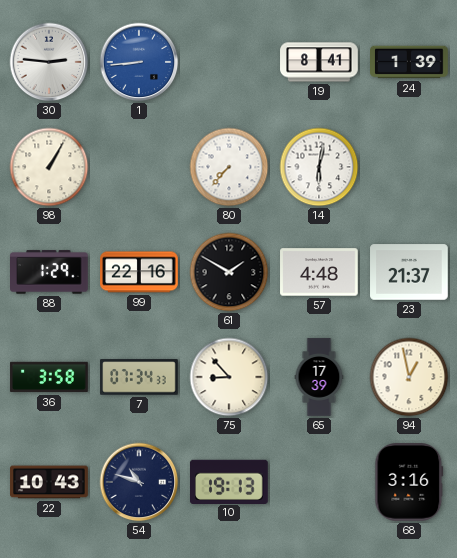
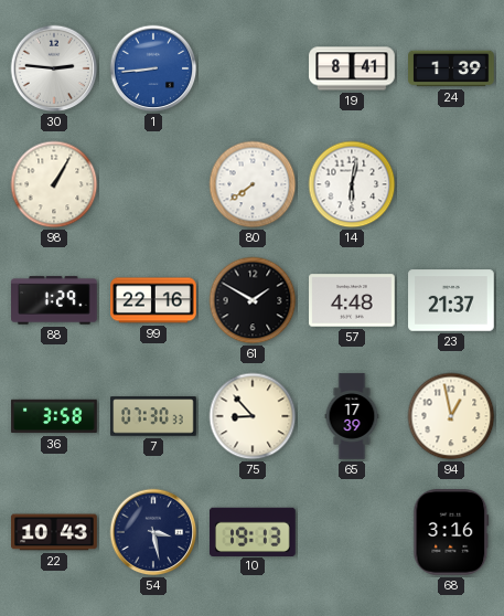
80: 7:37 -> 7:39
7: 07:34 -> 07:30
54: 10:48 -> 3:28
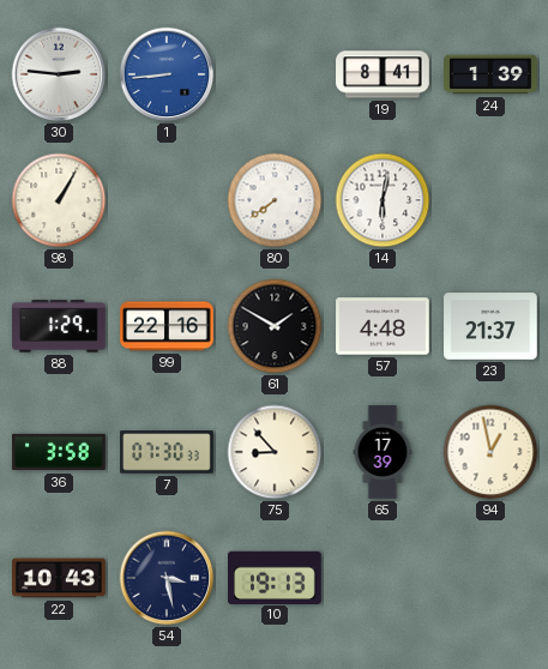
68: 3:16 -> none
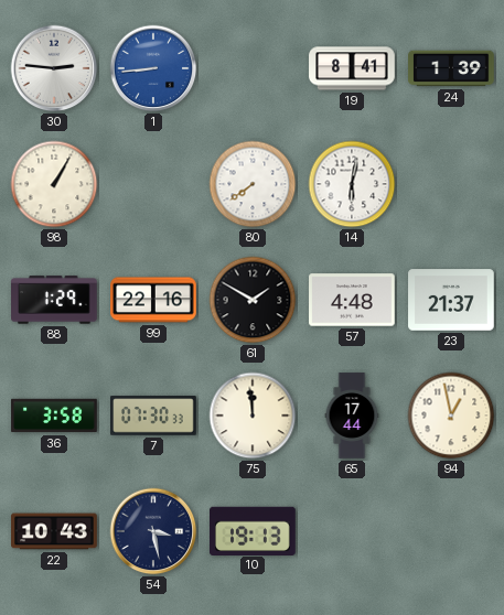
75: 8:53 -> 11:59
65: 17:39 -> 17:44
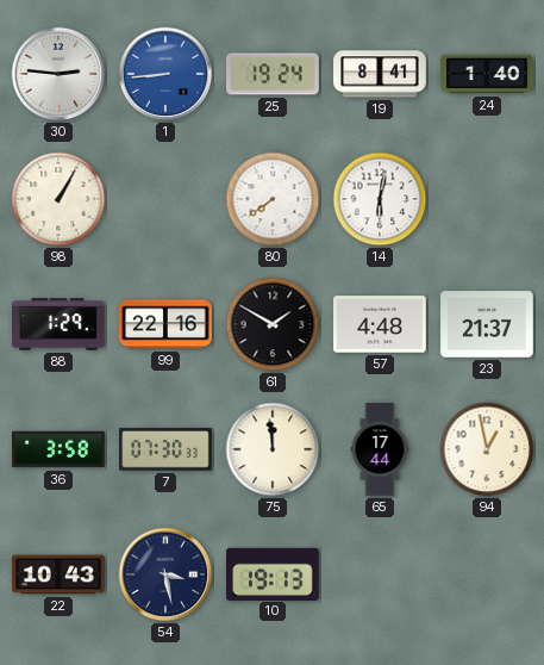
25: none -> 19:24
24: 1:39 -> 1:40
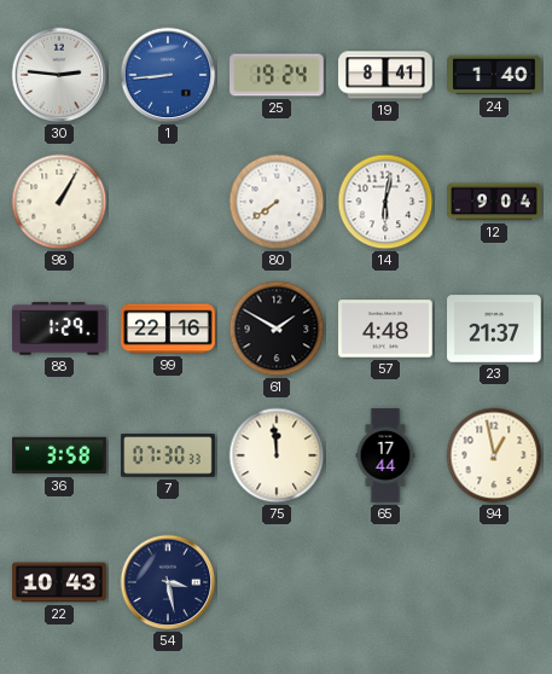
12: none -> 9:04
10: 19:13 -> none
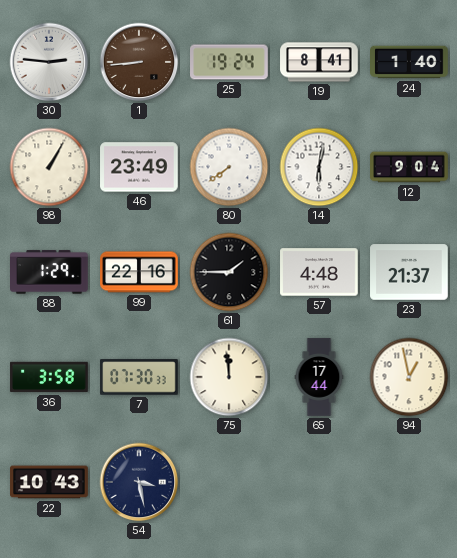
1 dial: blue -> brown
46: none -> 23:49
61: 1:50 -> 1:45
